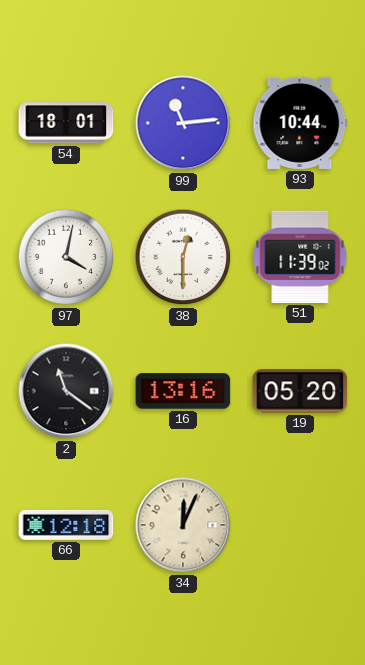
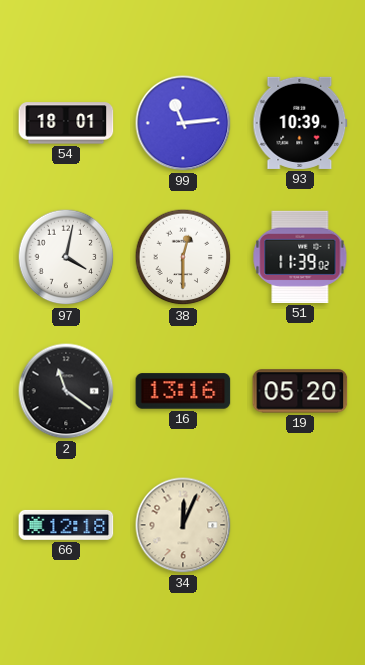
93: 10:44 -> 10:39
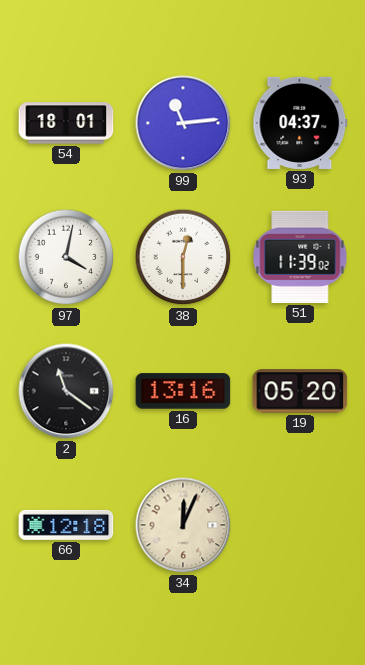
93: 10:39 -> 04:37
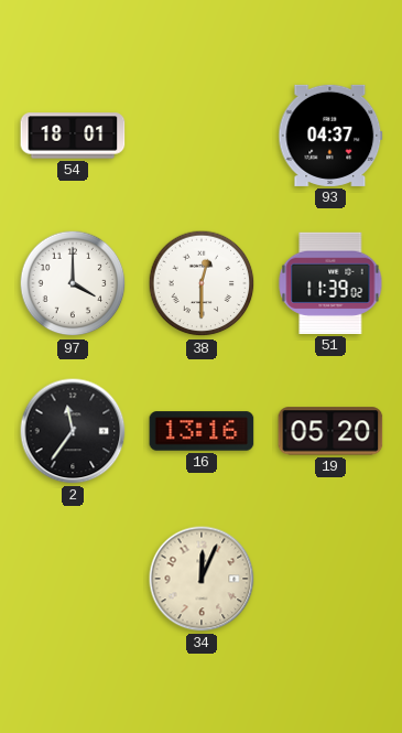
99: 11:14 -> none
97: 4:02 -> 4:00
2: 11:21 -> 11:36
66: 12:18 -> none
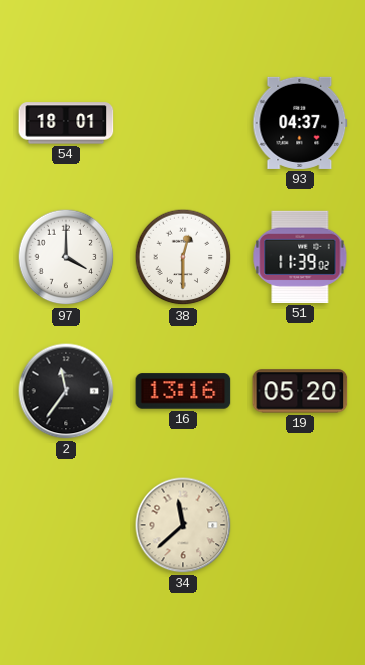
34: 12:04 -> 11:38
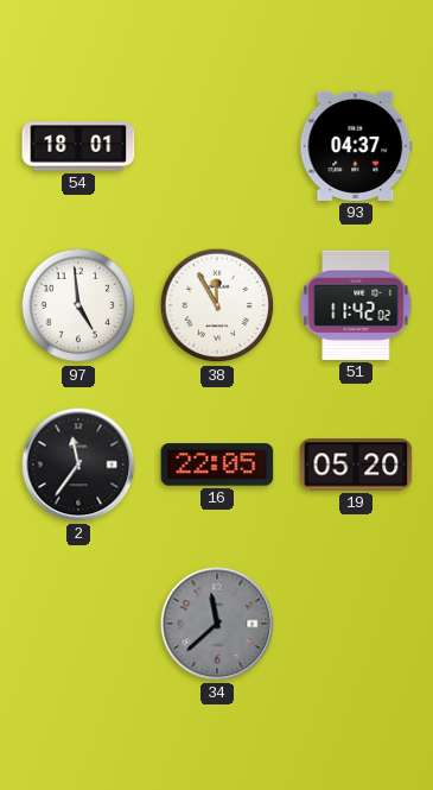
97: 4:00 -> 4:59
38: 12:30 -> 11:55
51: 11:39 -> 11:42
16: 13:16 -> 22:05
34 dial: cream -> grey
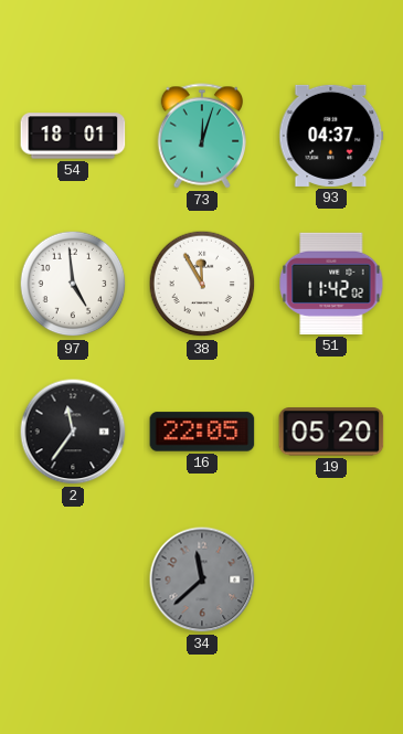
73: none -> 12:03
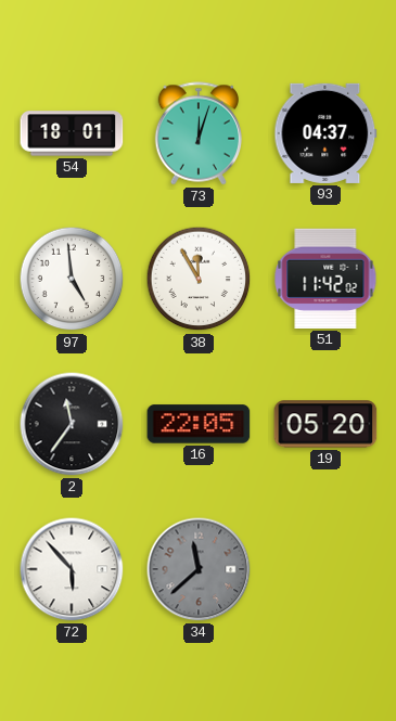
72: none -> 5:53
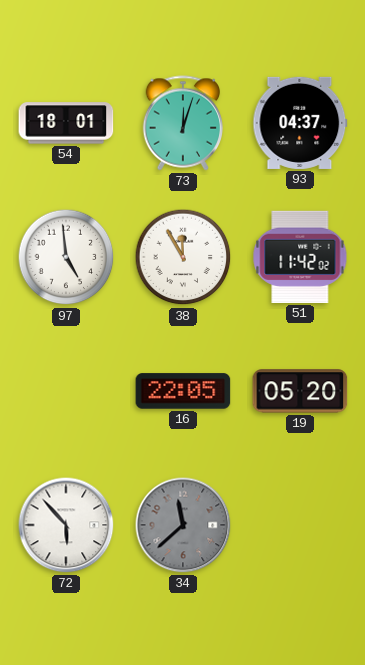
2: 11:36 -> none
